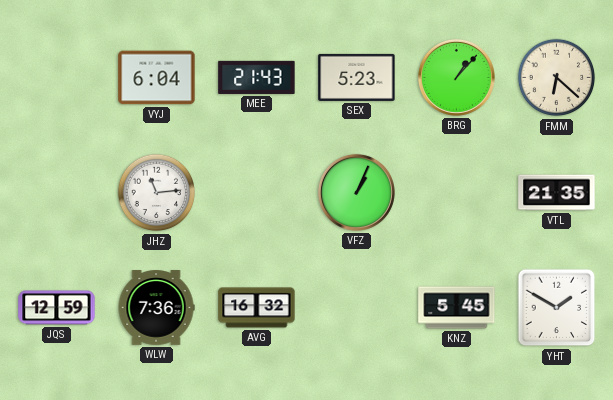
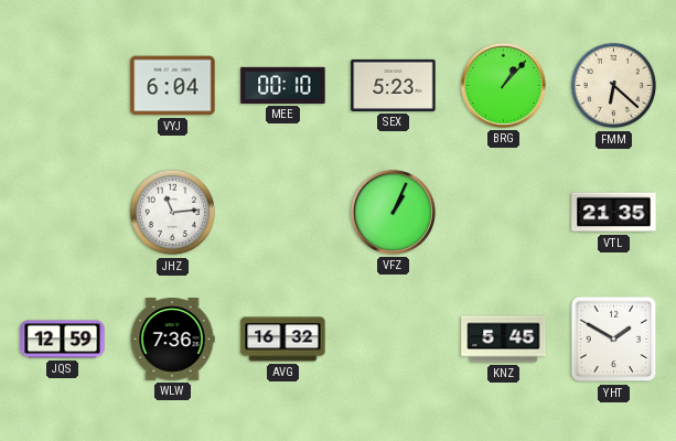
MEE: 21:43 -> 00:10
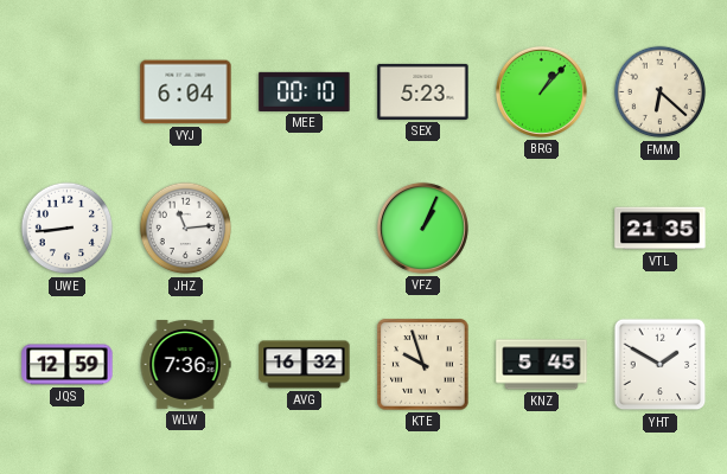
UWE: none -> 8:44
KTE: none -> 9:57
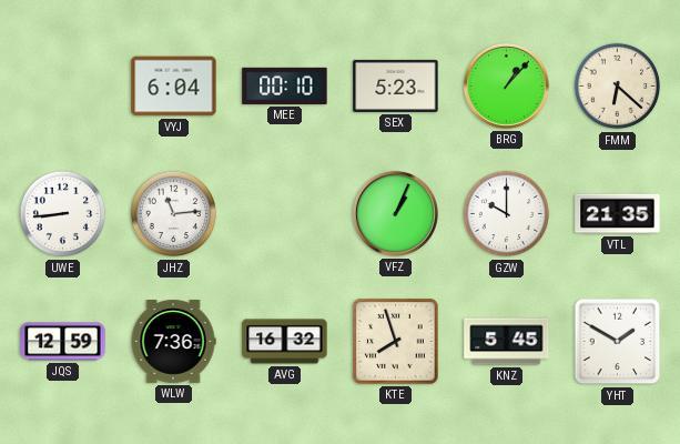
GZW: none -> 10:00
KTE: 9:57 -> 7:57
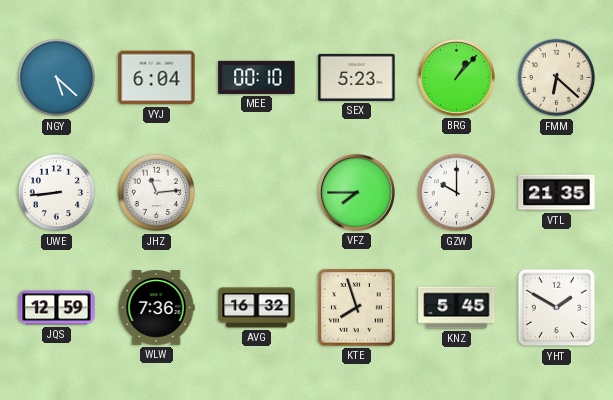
NGY: none -> 5:22
VFZ: 1:04 -> 7:45
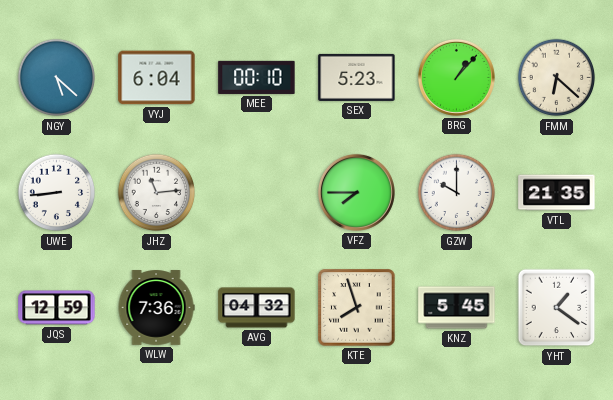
AVG: 16:32 -> 04:32
YHT: 1:50 -> 1:21
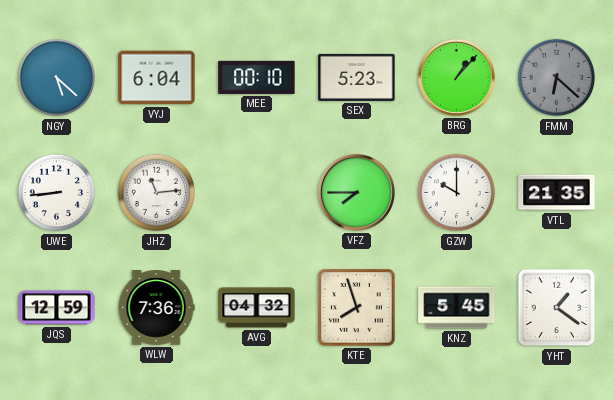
FMM dial: cream -> grey
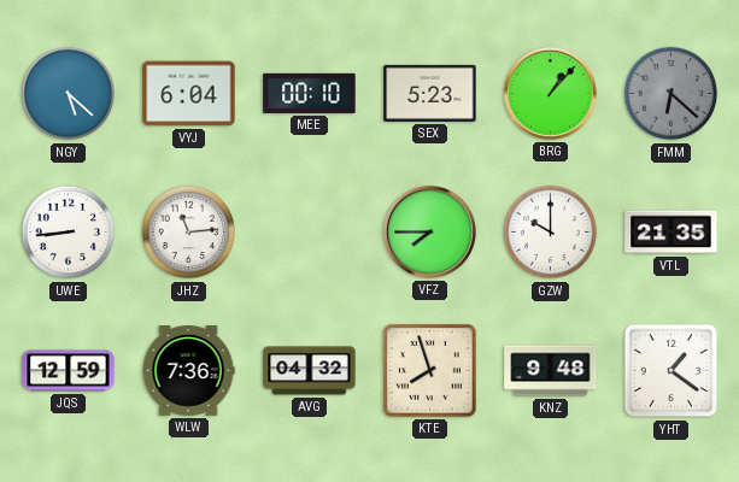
KNZ: 5:45 -> 9:48
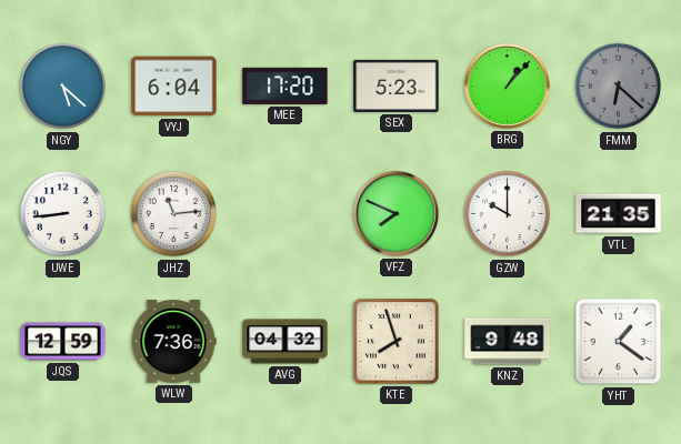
MEE: 00:10 -> 17:20
VFZ: 7:45 -> 7:49
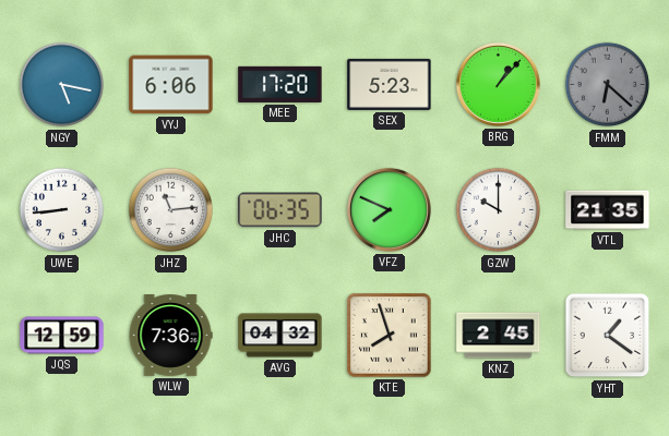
NGY: 5:22 -> 5:17
VYJ: 6:04 -> 6:06
JHC: none -> 06:35
KNZ: 9:48 -> 2:45
